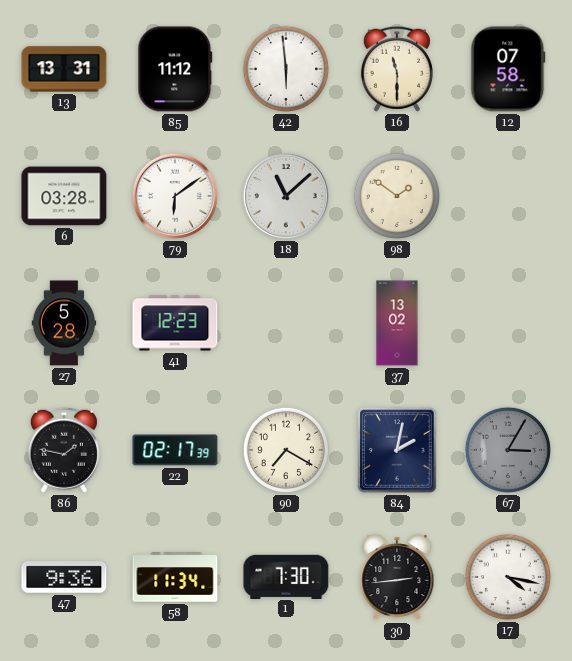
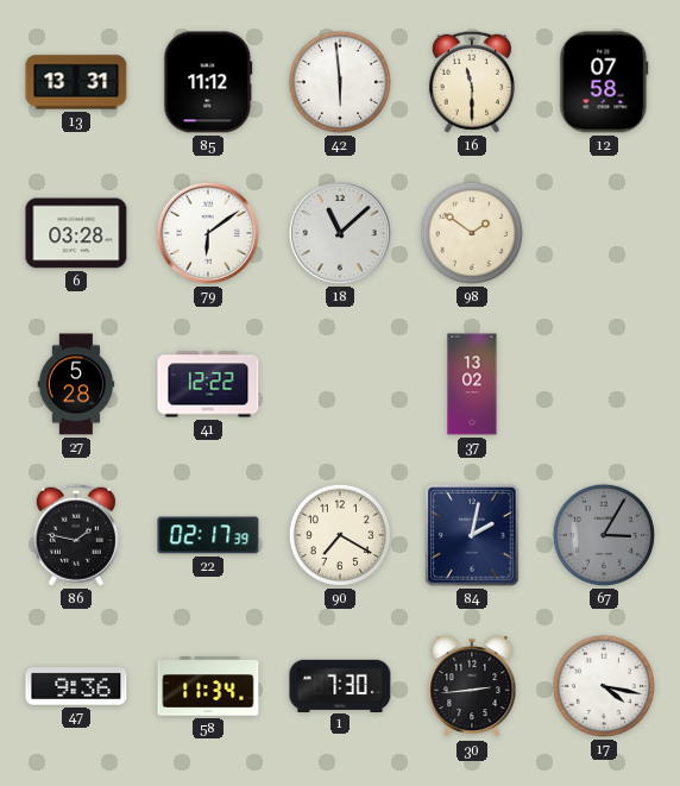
41: 12:23 -> 12:22
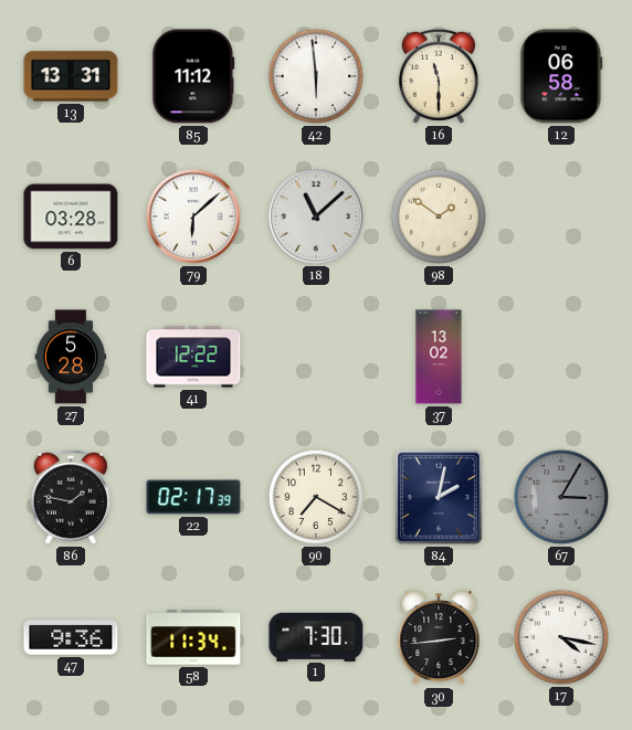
12: 07:58 -> 06:58
79: 6:09 -> 6:08
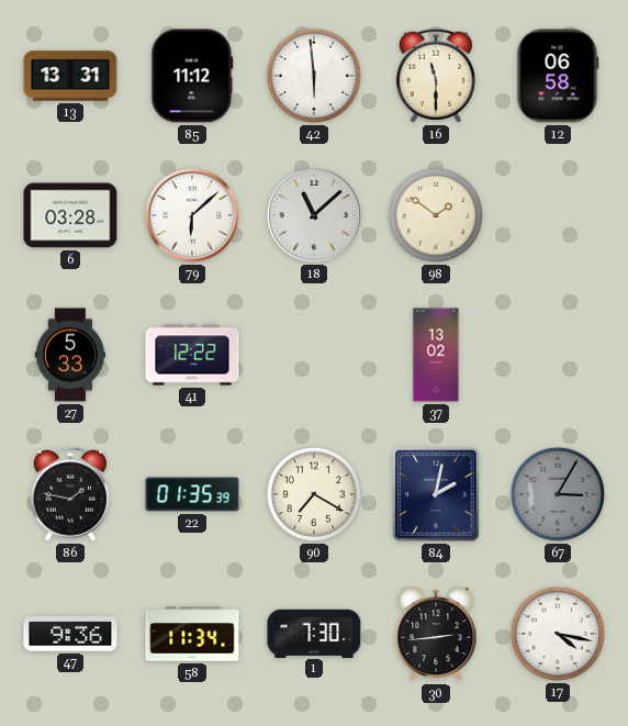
27: 5:28 -> 5:33
22: 02:17 -> 01:35
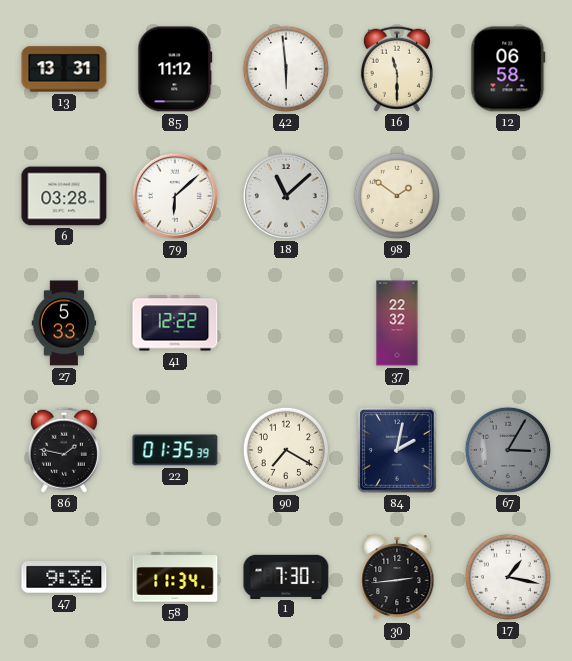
37: 13:02 -> 22:32
17: 4:17 -> 1:17
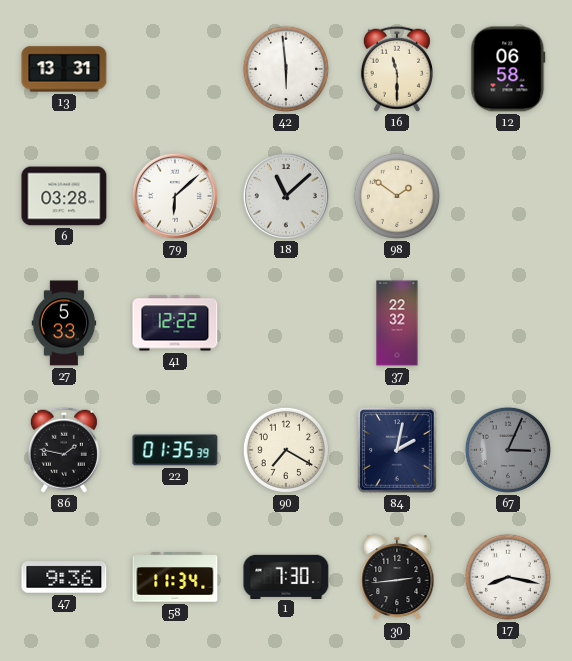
85: 11:12 -> none
67: 3:05 -> 3:04
17: 1:17 -> 8:17
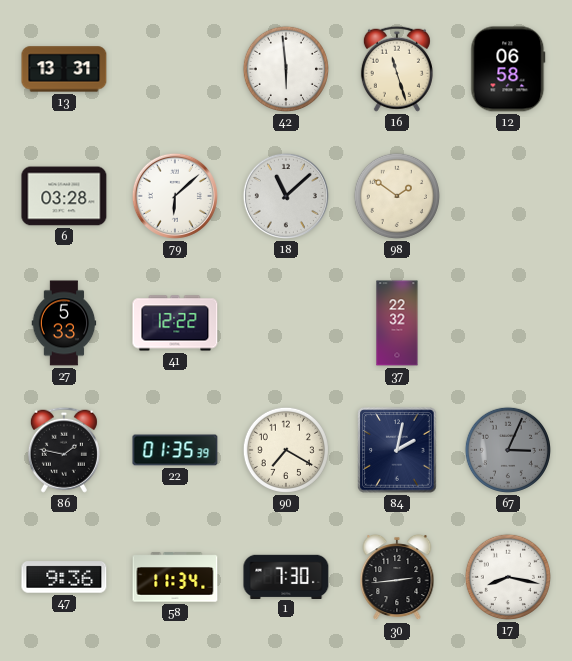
16: 11:30 -> 11:27
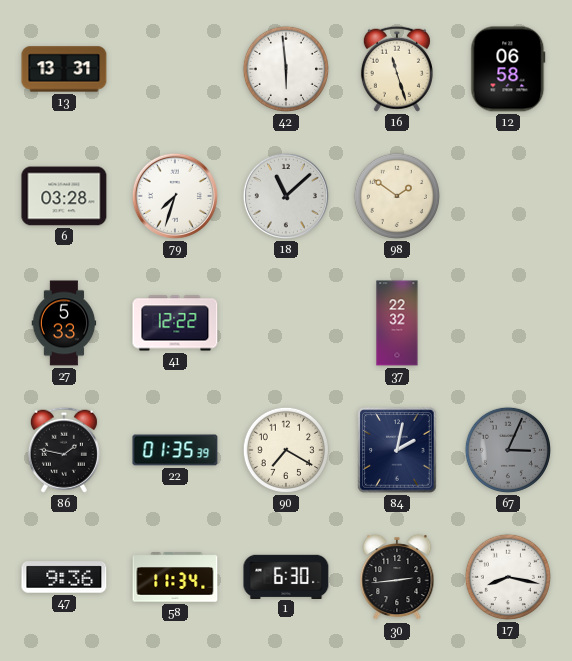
79: 6:08 -> 7:33
1: 7:30 -> 6:30
